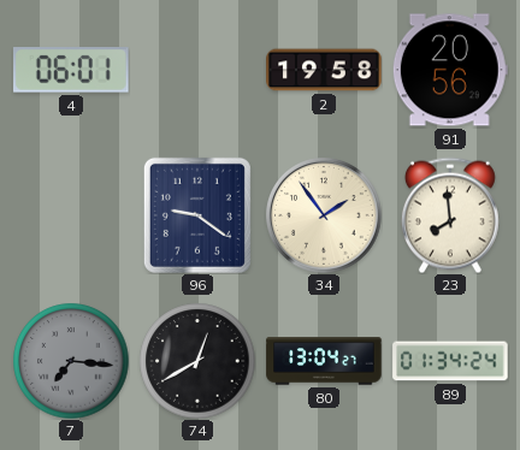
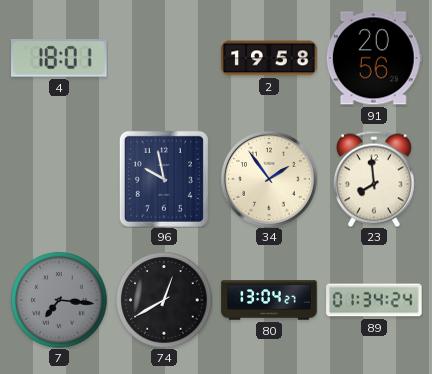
4: 06:01 -> 18:01
96: 9:21 -> 9:58
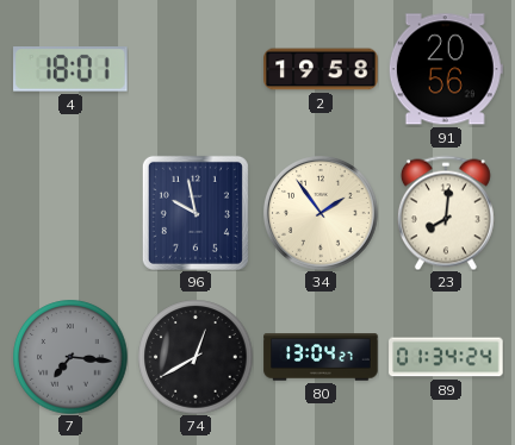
23: 7:59 -> 8:01
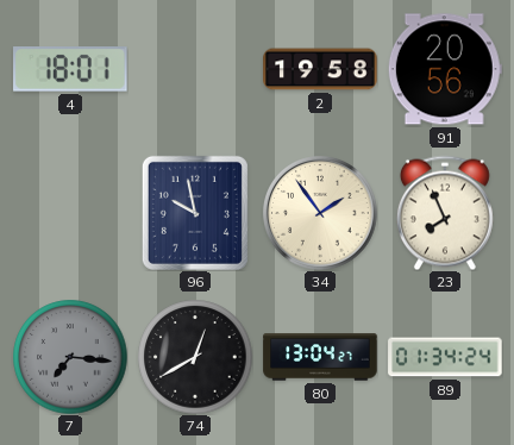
23: 8:01 -> 7:56
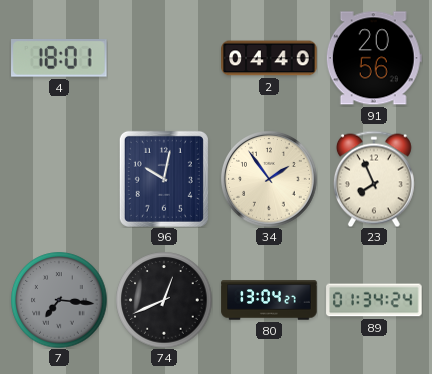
2: 19:58 -> 04:40
96: 9:58 -> 10:02
74: 12:40 -> 12:41
